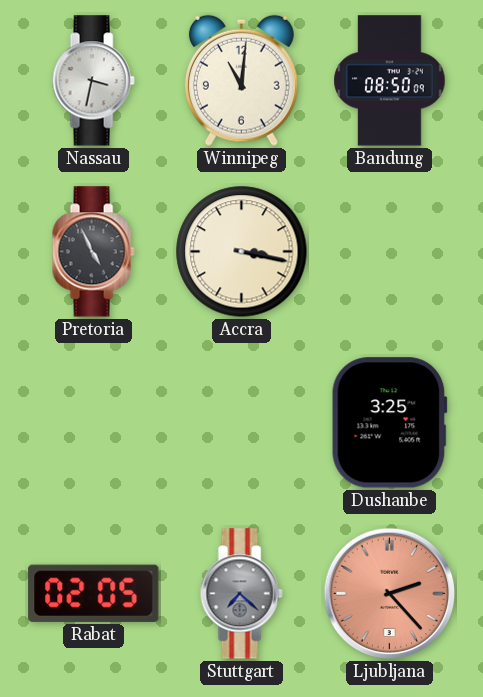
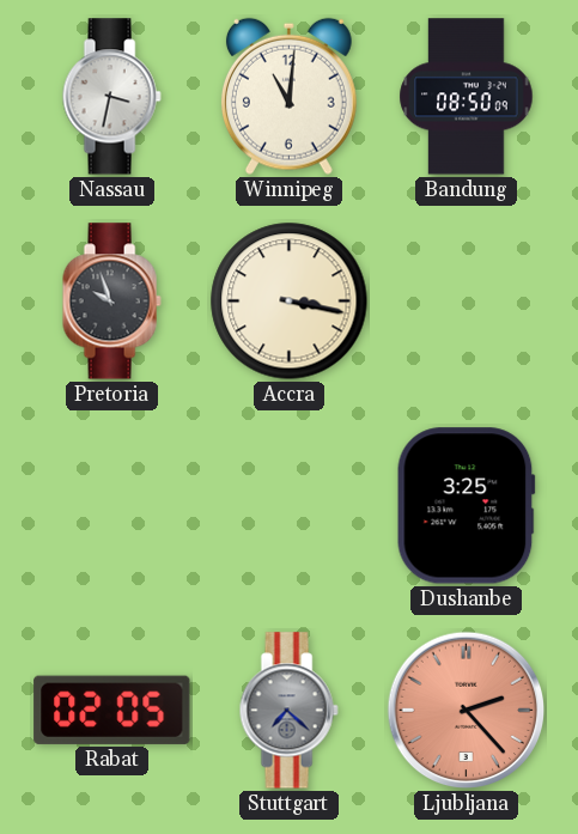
Pretoria: 4:56 -> 9:57
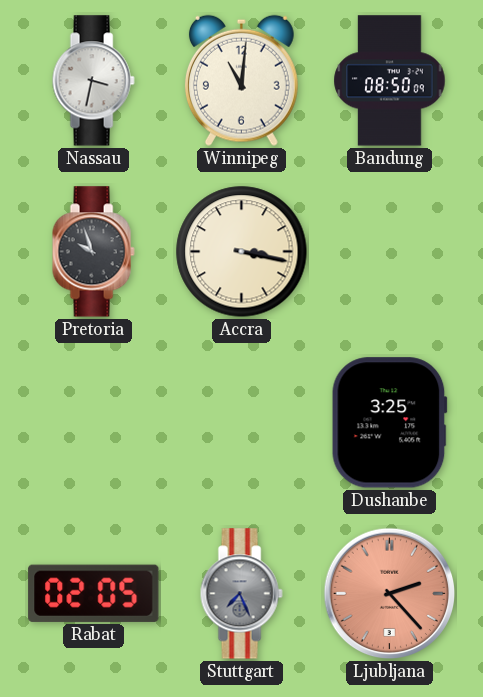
Stuttgart: 7:22 -> 7:26
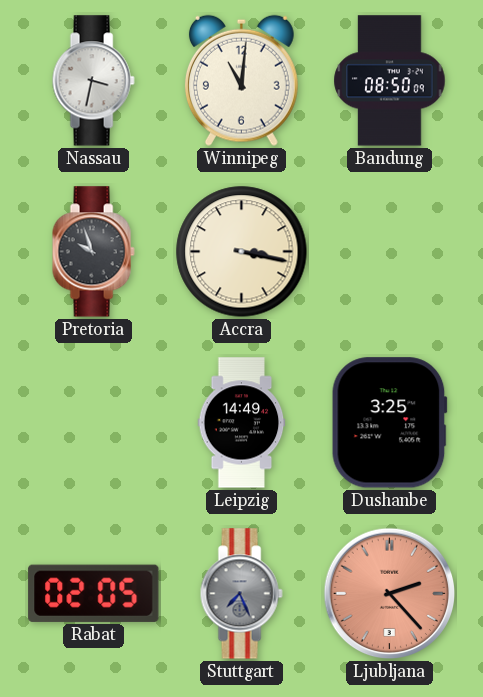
Leipzig: none -> 14:49
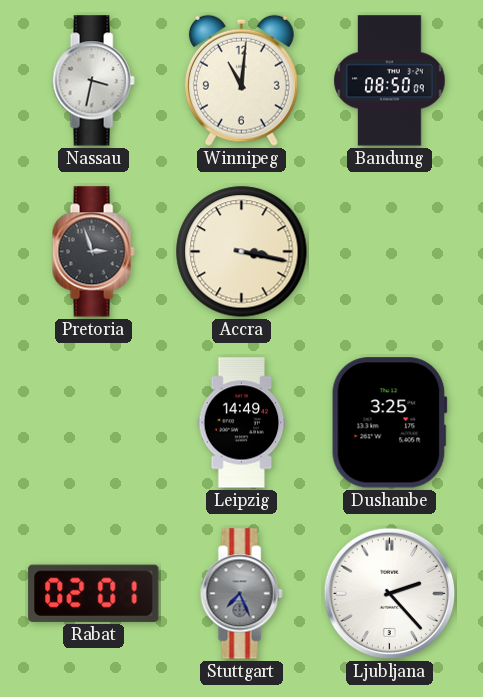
Pretoria: 9:57 -> 2:57
Rabat: 02:05 -> 02:01
Ljubljana dial: salmon -> white
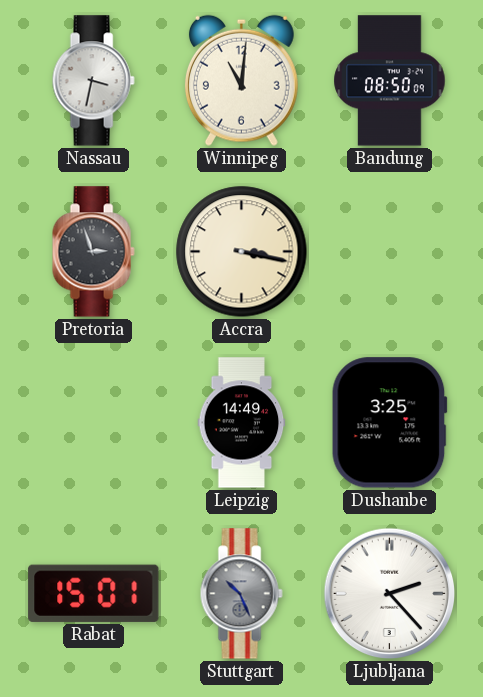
Rabat: 02:01 -> 15:01
Stuttgart: 7:26 -> 10:26
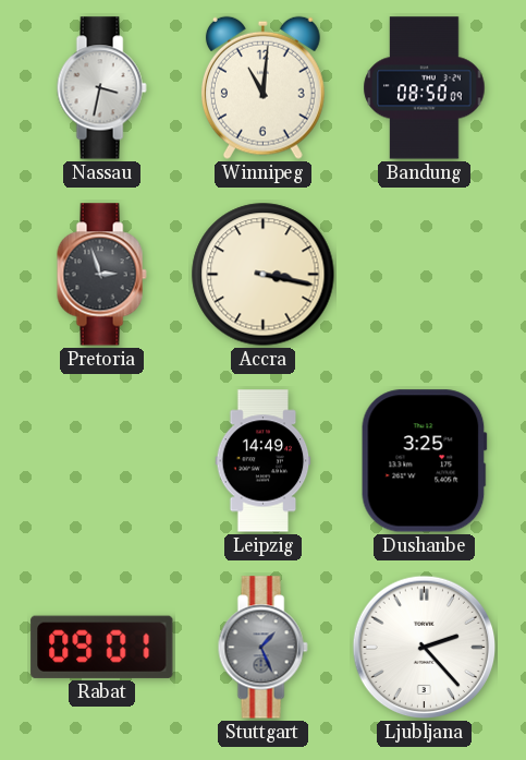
Rabat: 15:01 -> 09:01
Stuttgart: 10:26 -> 1:26
